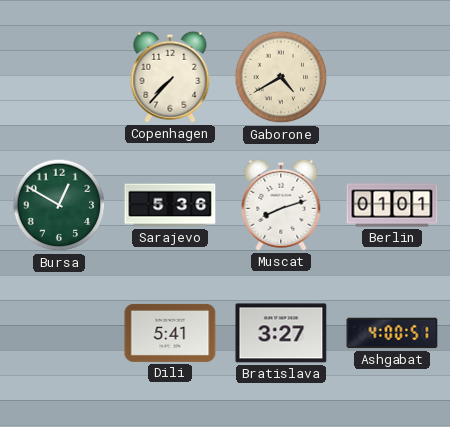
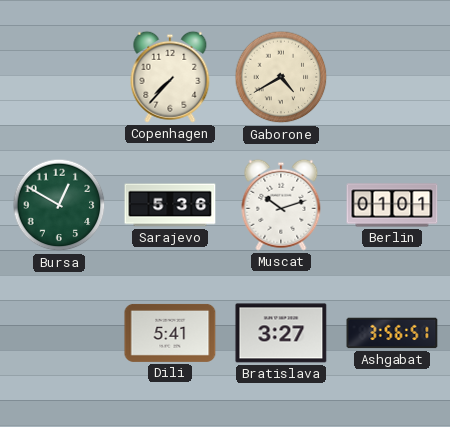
Muscat: 8:12 -> 10:12
Ashgabat: 4:00 -> 3:56
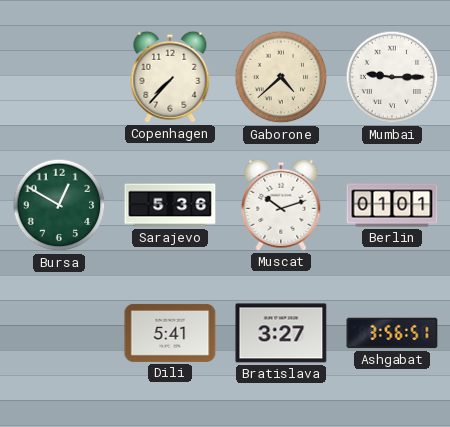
Gaborone: 4:40 -> 4:38
Mumbai: none -> 9:15
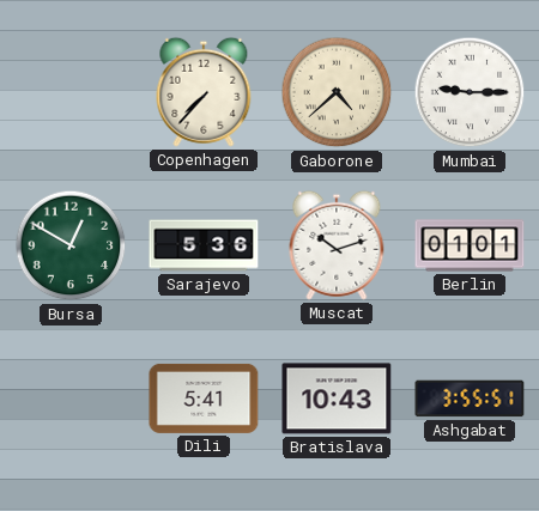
Bratislava: 3:27 -> 10:43
Ashgabat: 3:56 -> 3:55
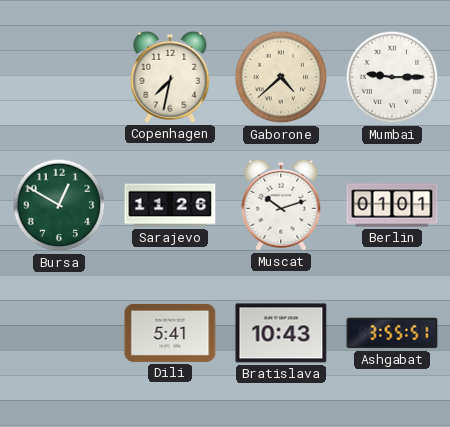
Copenhagen: 7:37 -> 7:32
Sarajevo: 5:36 -> 11:26
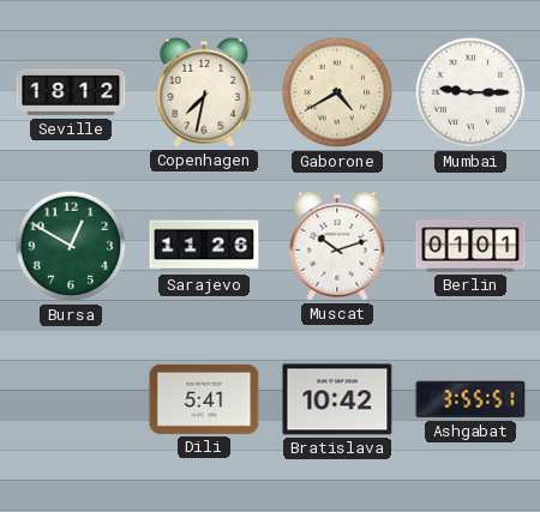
Seville: none -> 18:12
Gaborone: 4:38 -> 4:40
Bratislava: 10:43 -> 10:42
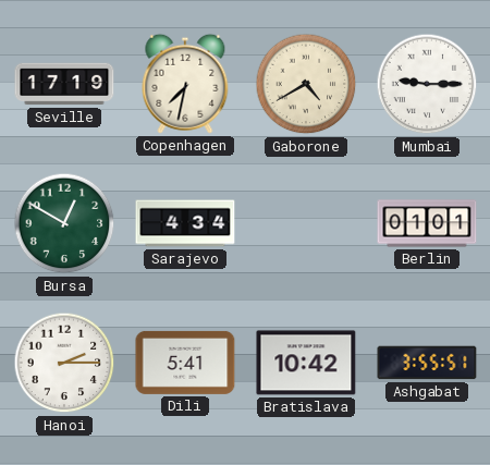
Seville: 18:12 -> 17:19
Sarajevo: 11:26 -> 4:34
Muscat: 10:12 -> none
Hanoi: none -> 2:15
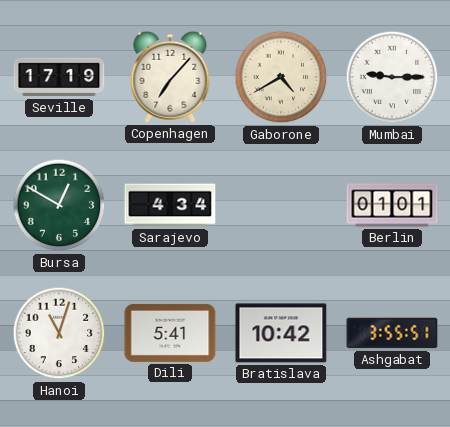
Copenhagen: 7:32 -> 7:07
Hanoi: 2:15 -> 11:03
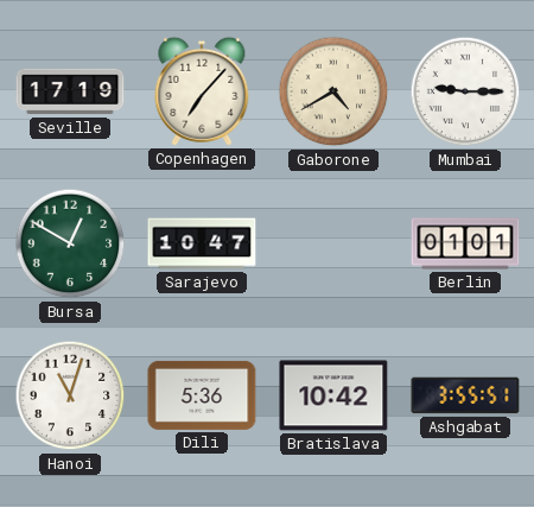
Sarajevo: 4:34 -> 10:47
Dili: 5:41 -> 5:36
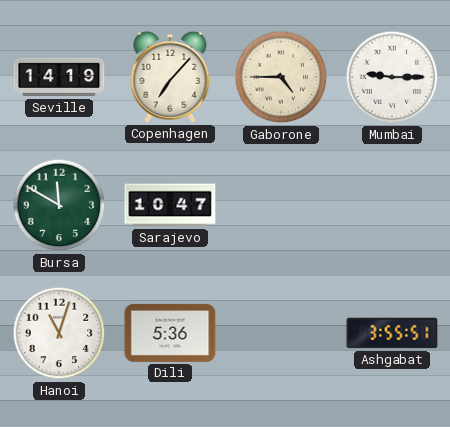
Seville: 17:19 -> 14:19
Gaborone: 4:40 -> 4:45
Bursa: 12:50 -> 11:50
Berlin: 01:01 -> none
Bratislava: 10:42 -> none
